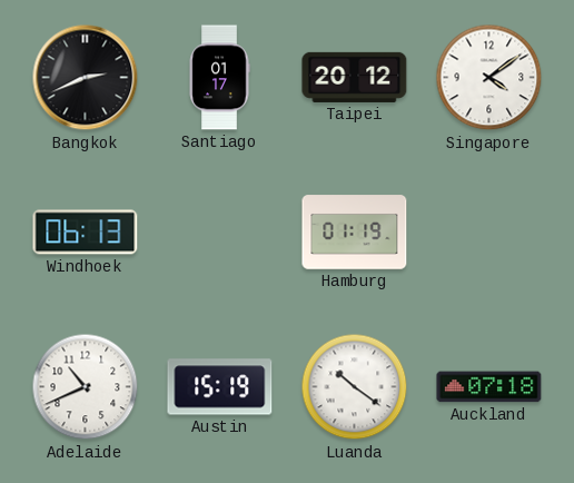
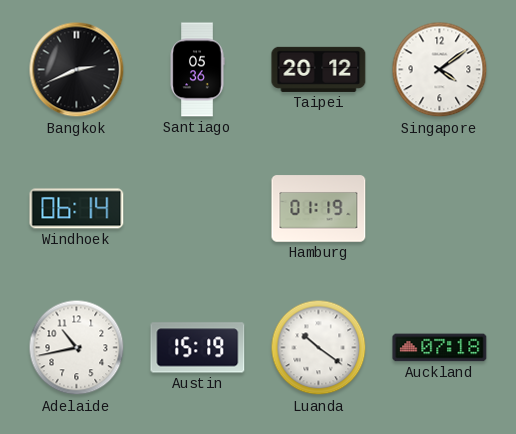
Santiago: 01:17 -> 05:36
Windhoek: 06:13 -> 06:14
Adelaide: 10:41 -> 10:43
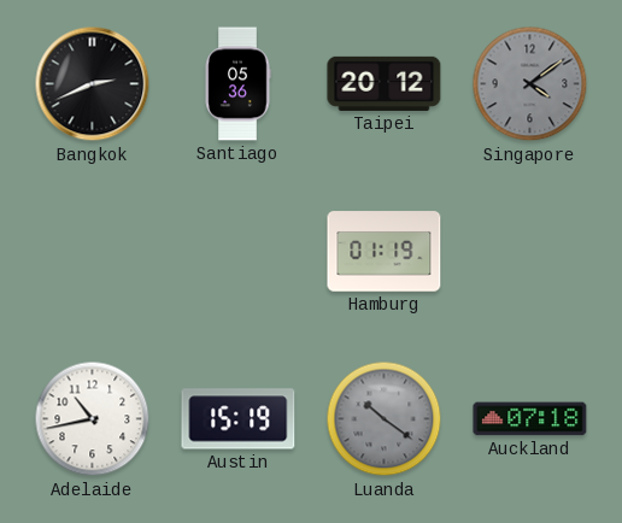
Singapore dial: white -> grey
Windhoek: 06:14 -> none
Luanda dial: white -> grey
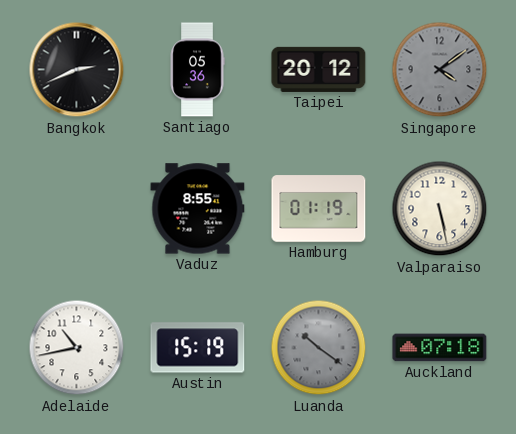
Vaduz: none -> 8:55
Valparaiso: none -> 5:28
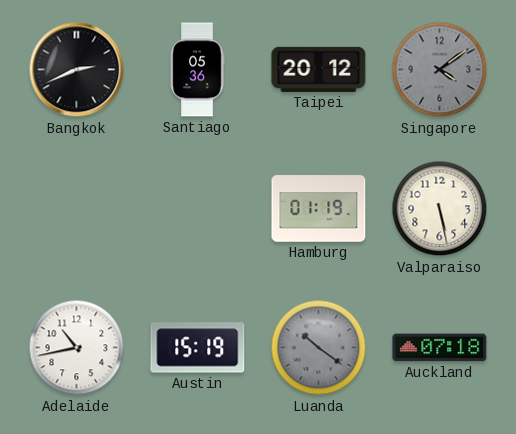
Vaduz: 8:55 -> none
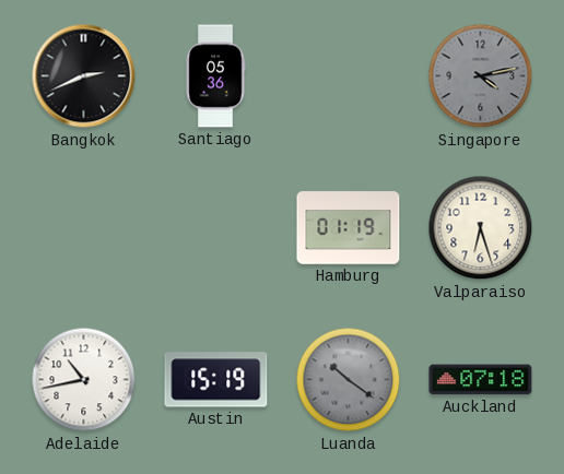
Taipei: 20:12 -> none
Singapore: 4:09 -> 4:13
Valparaiso: 5:28 -> 6:27
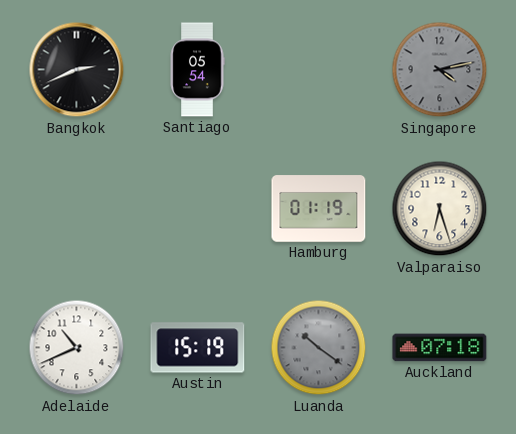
Santiago: 05:36 -> 05:54
Adelaide: 10:43 -> 10:41
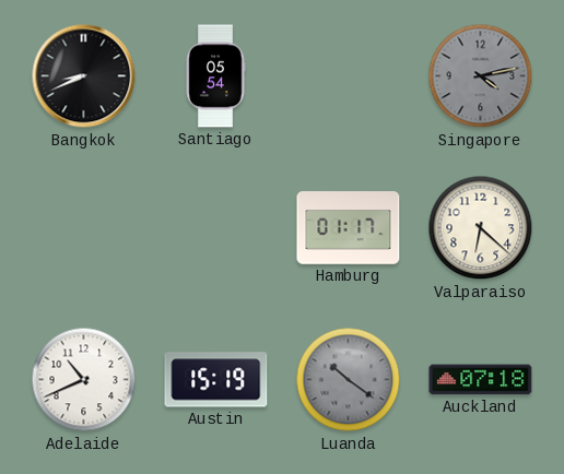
Bangkok: 2:41 -> 8:41
Hamburg: 01:19 -> 01:17
Valparaiso: 6:27 -> 6:22
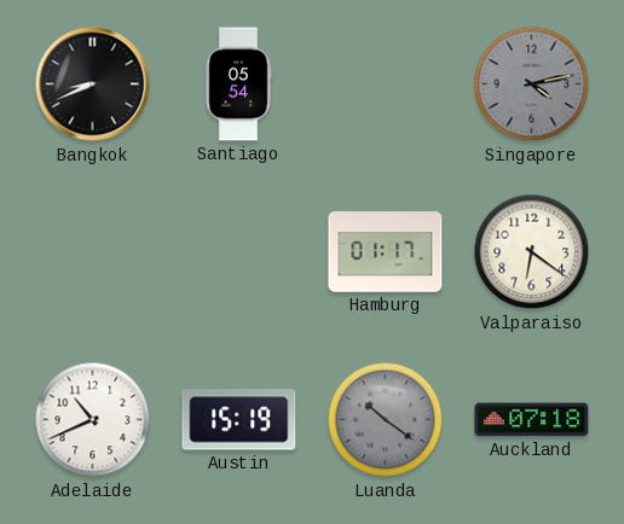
Valparaiso: 6:22 -> 6:21
